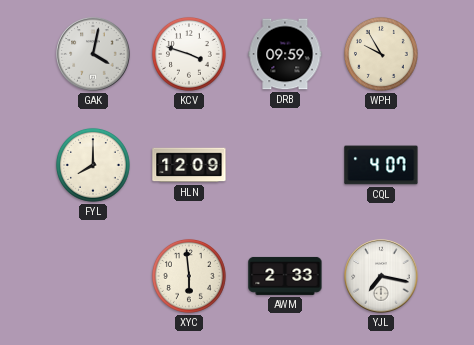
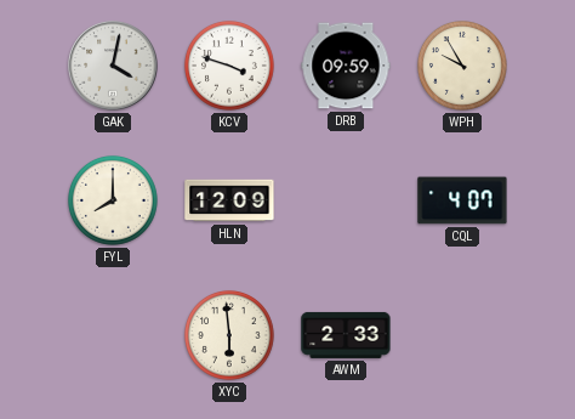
YJL: 7:17 -> none
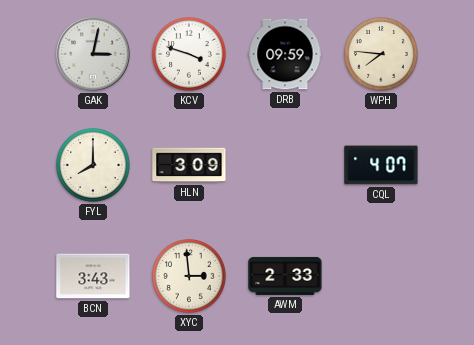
GAK: 4:02 -> 3:02
WPH: 9:55 -> 7:46
HLN: 12:09 -> 3:09
BCN: none -> 3:43
XYC: 5:59 -> 2:59
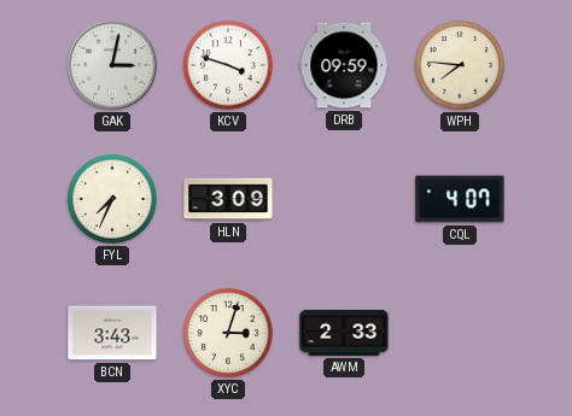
FYL: 8:00 -> 7:34
XYC: 2:59 -> 3:03
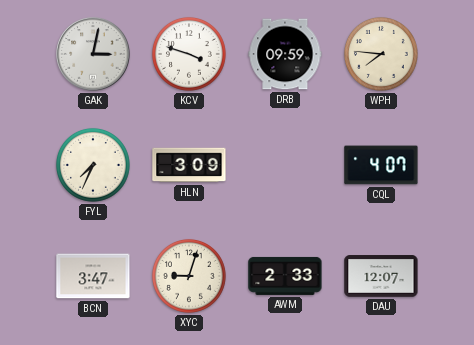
BCN: 3:43 -> 3:47
XYC: 3:03 -> 9:03
DAU: none -> 12:07
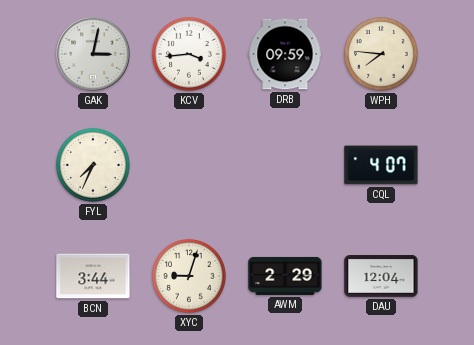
KCV: 3:48 -> 3:44
HLN: 3:09 -> none
BCN: 3:47 -> 3:44
AWM: 2:33 -> 2:29
DAU: 12:07 -> 12:04
